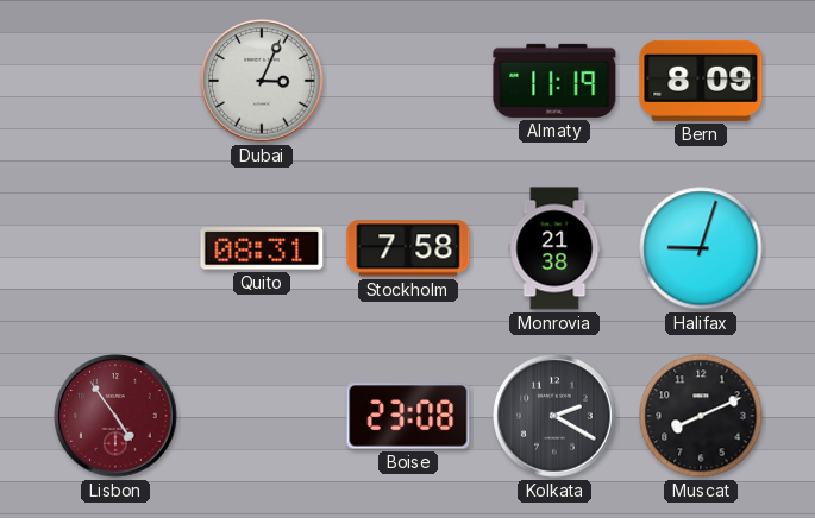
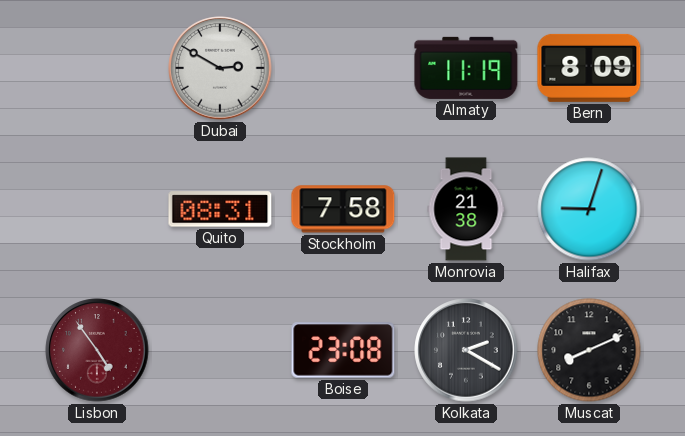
Dubai: 3:04 -> 2:50
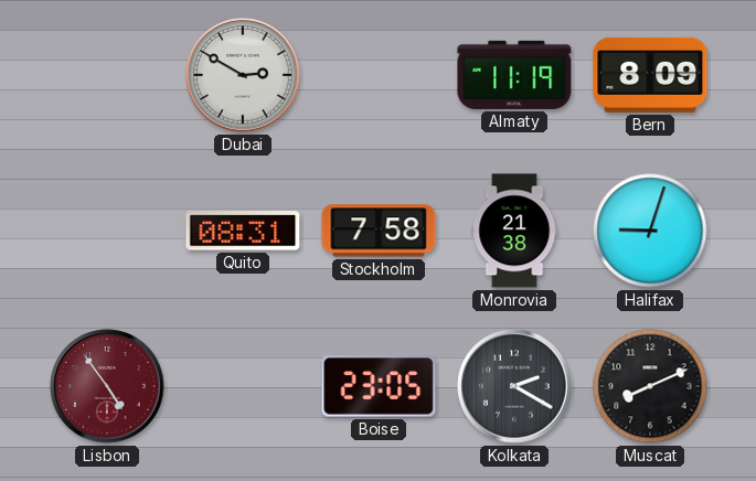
Boise: 23:08 -> 23:05
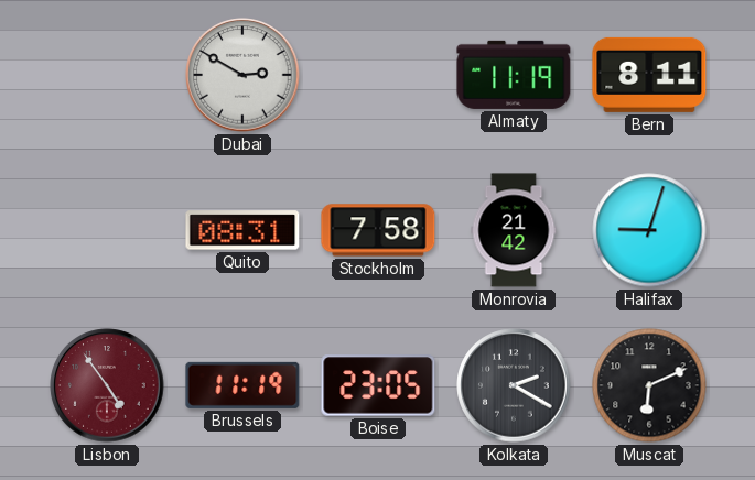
Bern: 8:09 -> 8:11
Monrovia: 21:38 -> 21:42
Brussels: none -> 11:19
Muscat: 8:11 -> 6:11
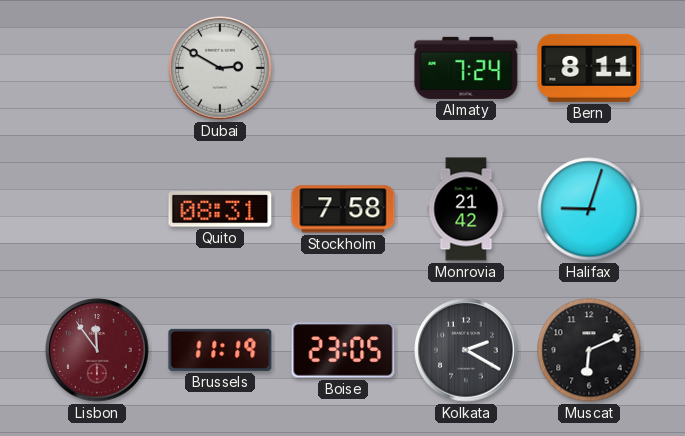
Almaty: 11:19 -> 7:24
Lisbon: 4:54 -> 11:54
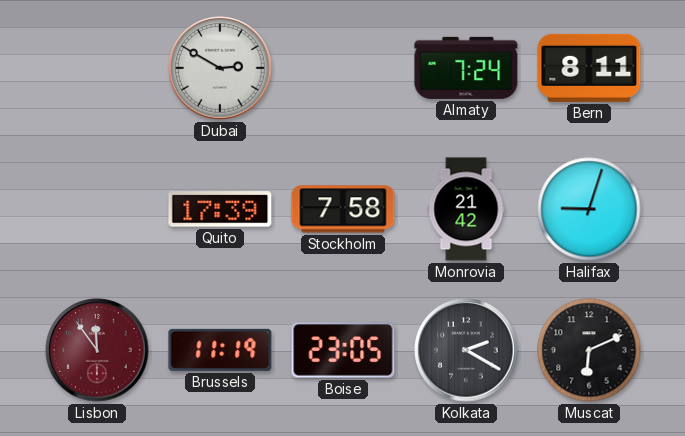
Quito: 08:31 -> 17:39
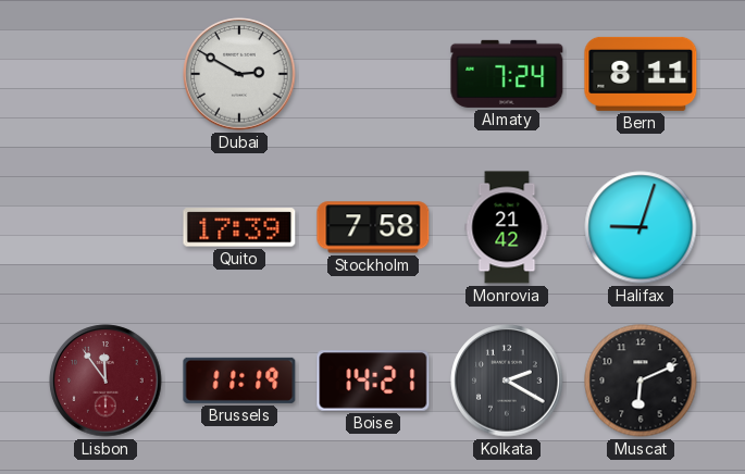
Boise: 23:05 -> 14:21
